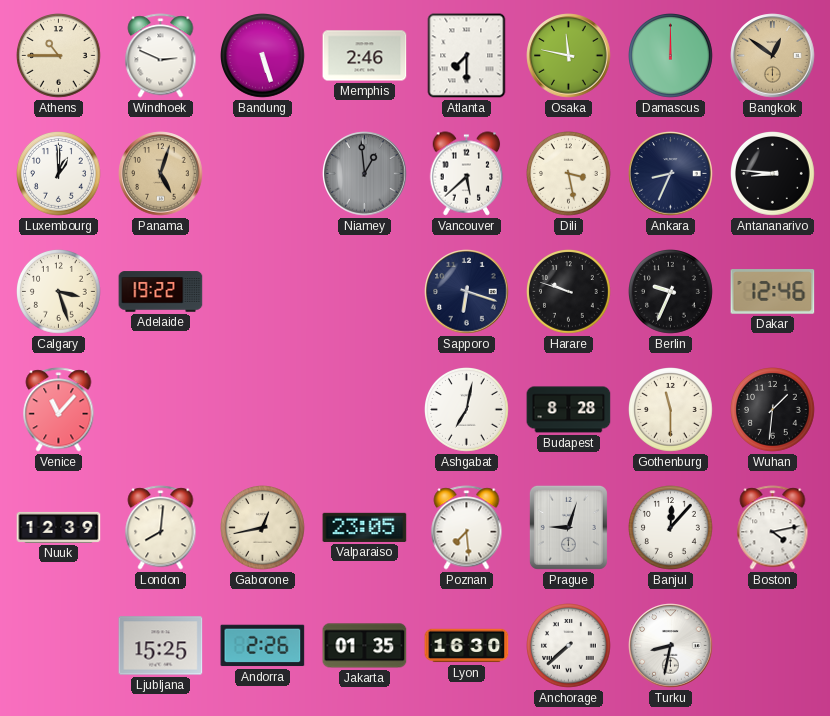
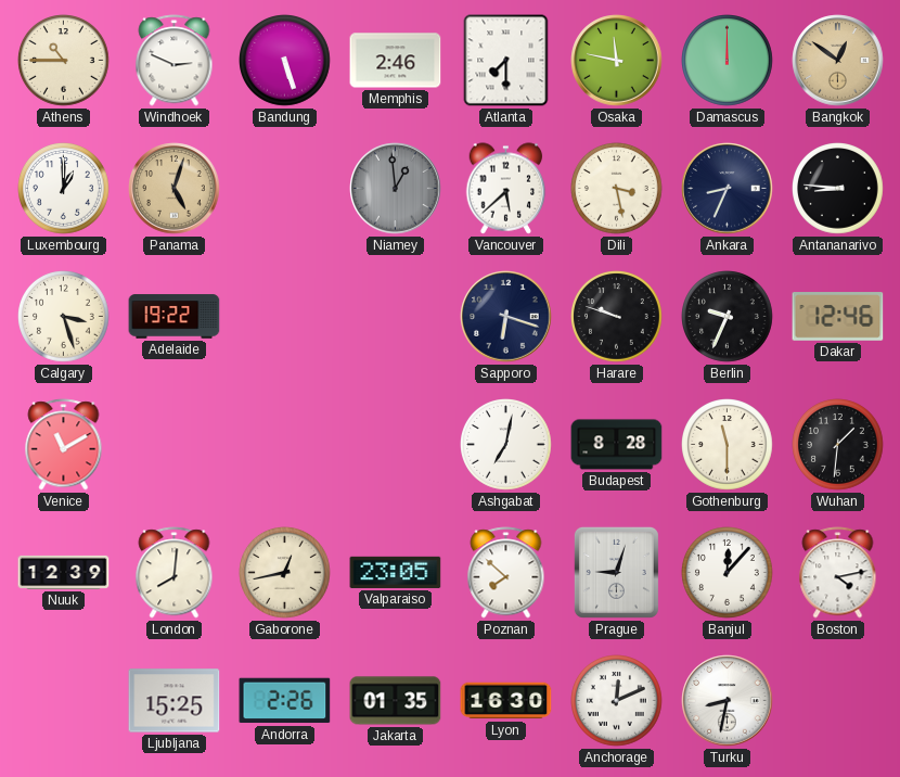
Venice: 11:07 -> 11:10
Poznan: 7:29 -> 7:52
Anchorage: 7:38 -> 12:11
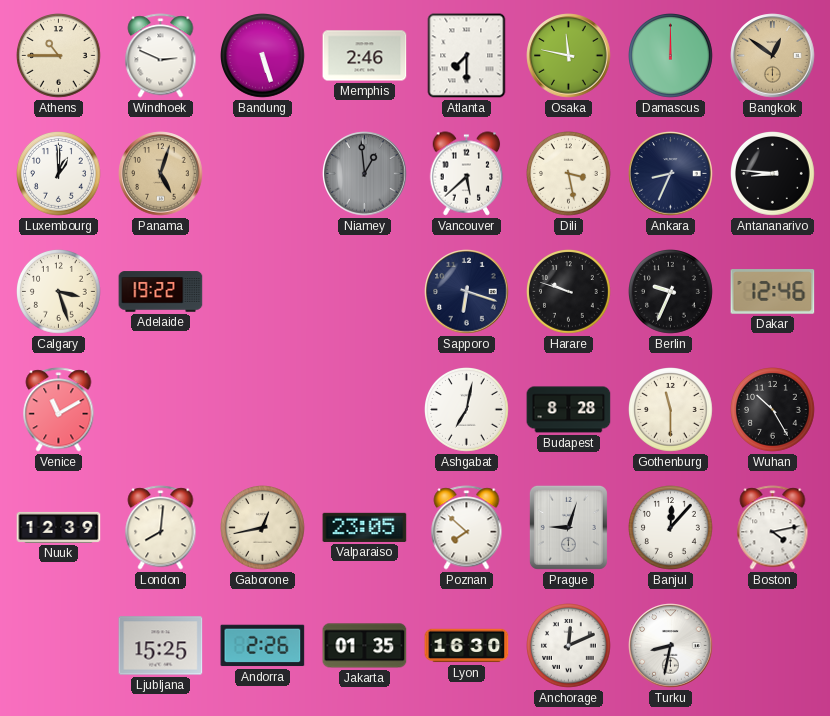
Wuhan: 1:31 -> 10:25
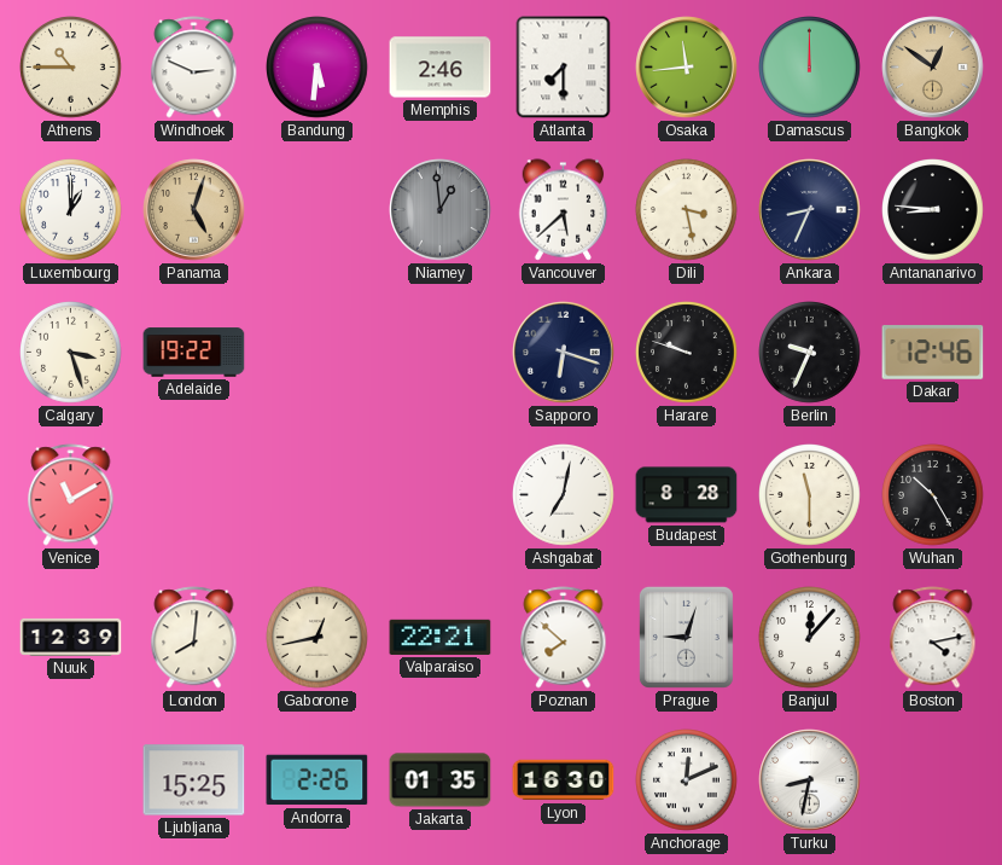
Bandung: 5:27 -> 5:31
Osaka: 11:47 -> 11:44
Valparaiso: 23:05 -> 22:21
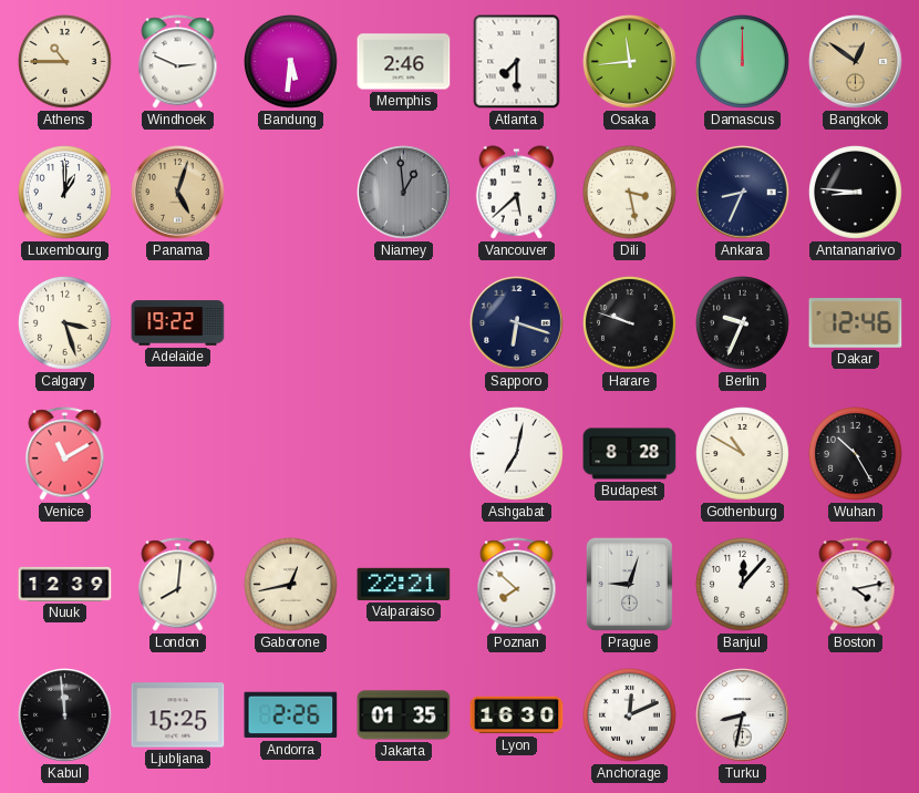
Gothenburg: 11:30 -> 10:50
Kabul: none -> 11:59
